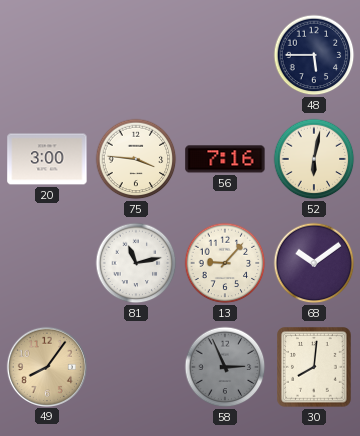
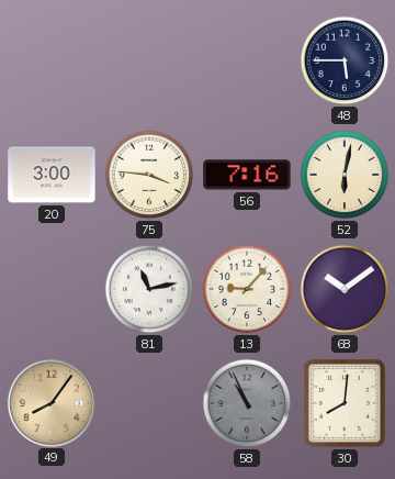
58: 2:56 -> 10:56
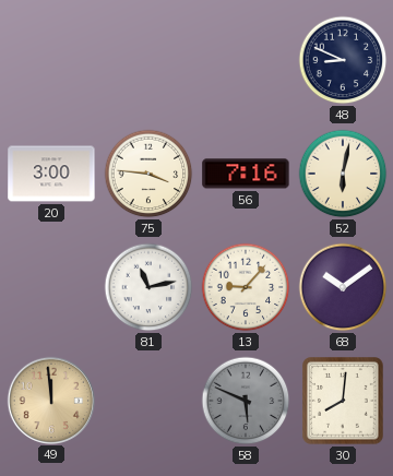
48: 5:45 -> 8:49
49: 8:06 -> 11:59
58: 10:56 -> 5:49
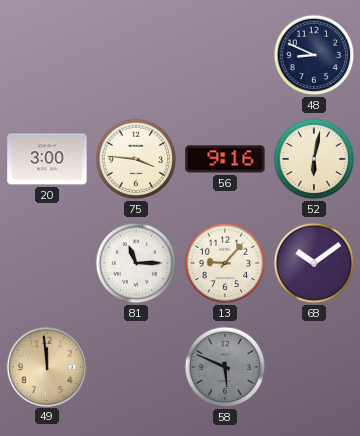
56: 7:16 -> 9:16
81: 11:13 -> 11:15
30: 8:01 -> none
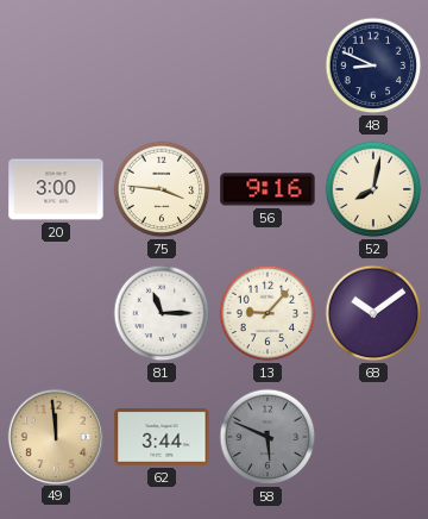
52: 6:02 -> 8:02
62: none -> 3:44
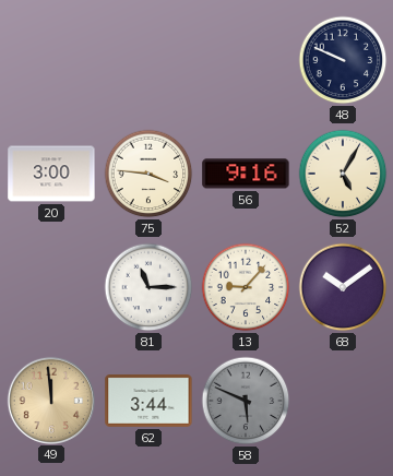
48: 8:49 -> 9:49
52: 8:02 -> 5:05
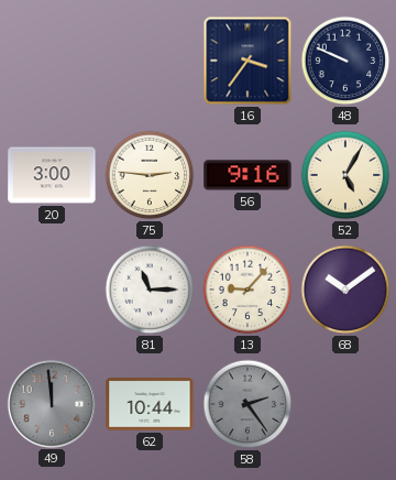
16: none -> 3:36
75: 3:46 -> 2:46
49 dial: champagne -> grey
62: 3:44 -> 10:44
58: 5:49 -> 2:24
